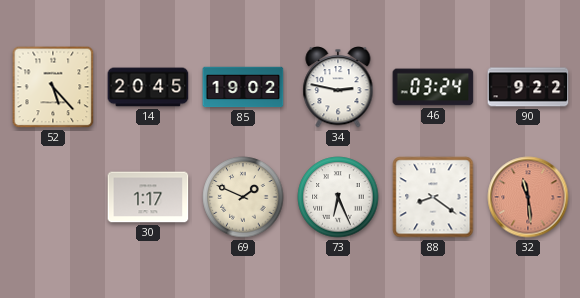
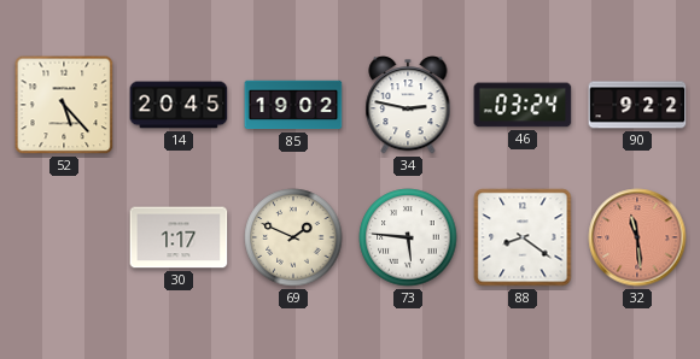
73: 6:26 -> 5:46
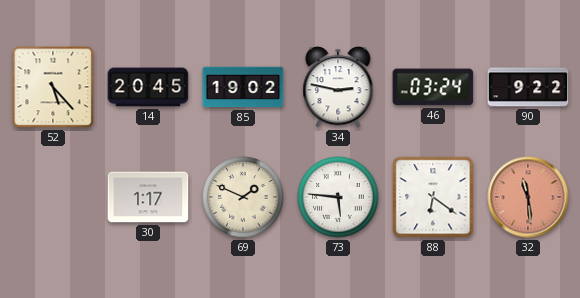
88: 8:21 -> 6:21
